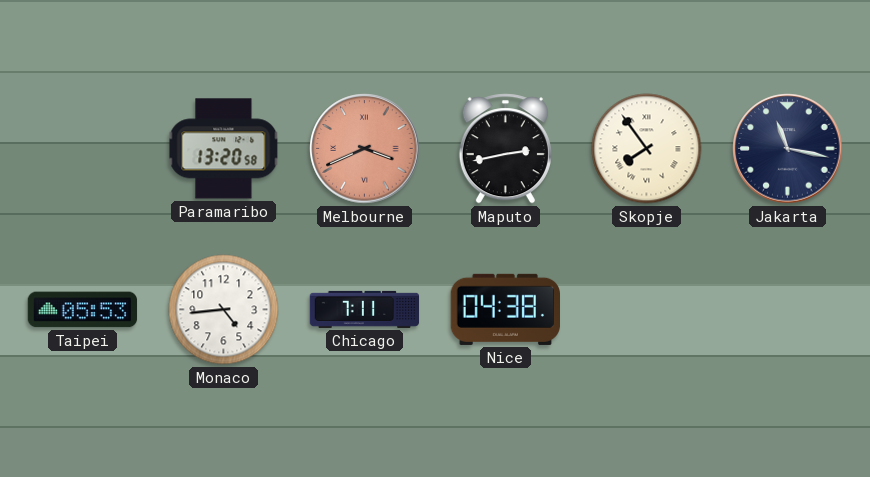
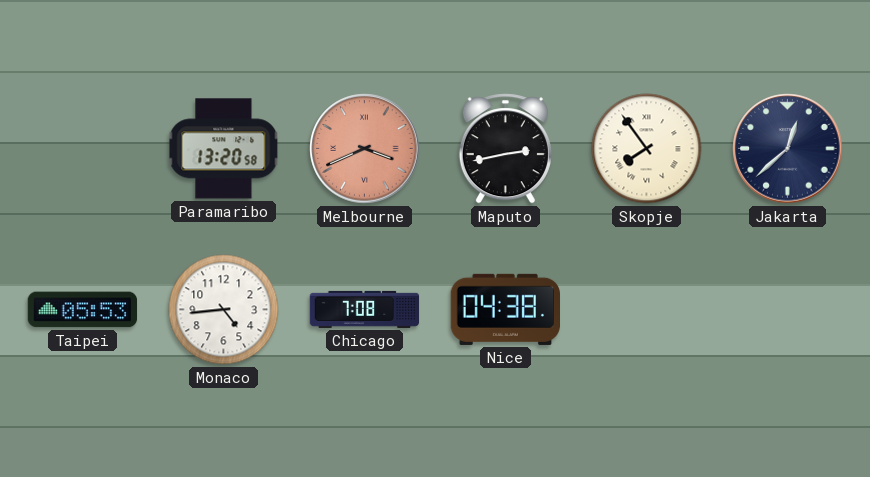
Jakarta: 11:17 -> 12:38
Chicago: 7:11 -> 7:08
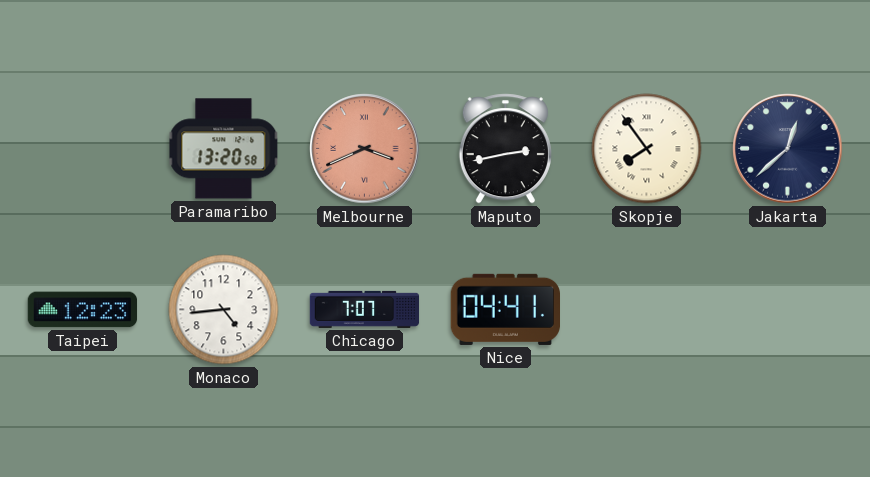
Taipei: 05:53 -> 12:23
Chicago: 7:08 -> 7:07
Nice: 04:38 -> 04:41
